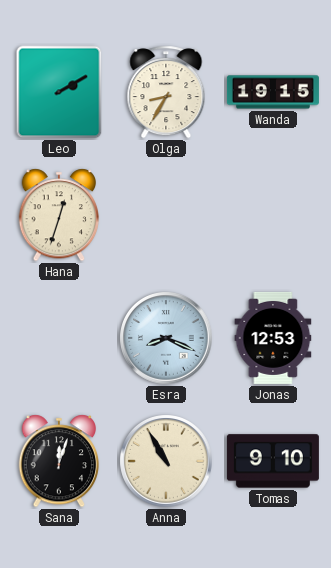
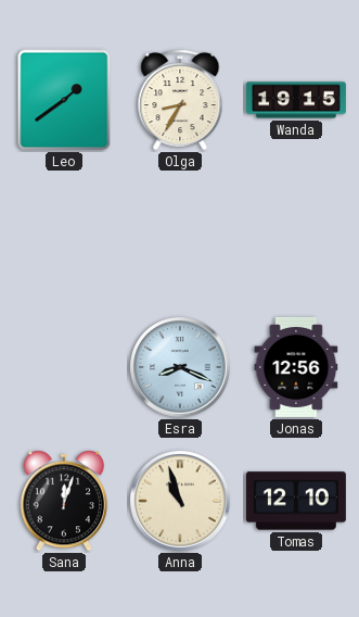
Leo: 2:10 -> 1:39
Hana: 12:33 -> none
Jonas: 12:53 -> 12:56
Anna: 10:55 -> 10:57
Tomas: 9:10 -> 12:10
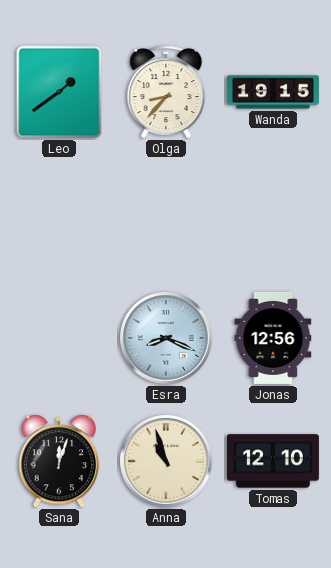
Olga: 8:35 -> 8:37
